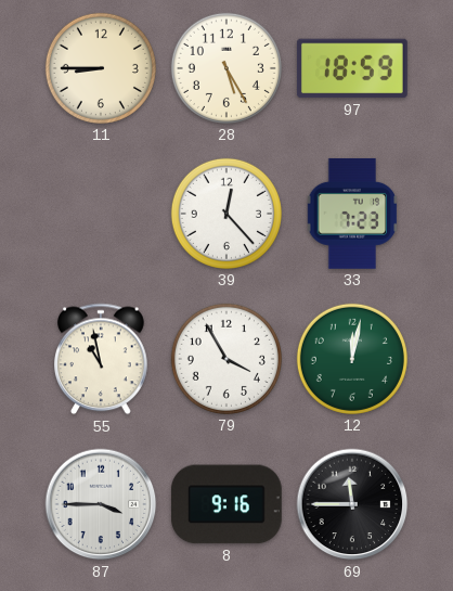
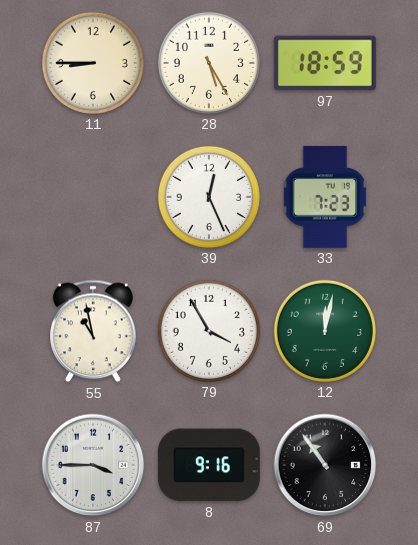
39: 12:23 -> 12:26
69: 11:45 -> 10:54
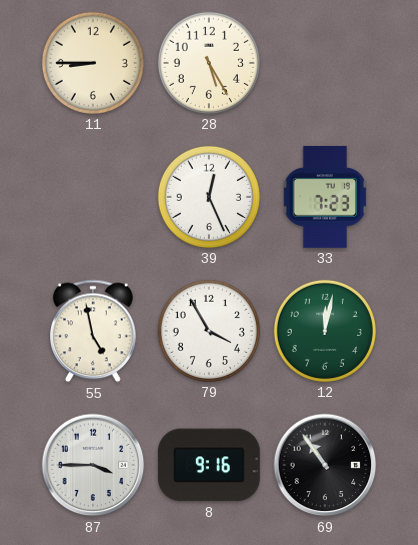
97: 18:59 -> none
55: 10:58 -> 4:58
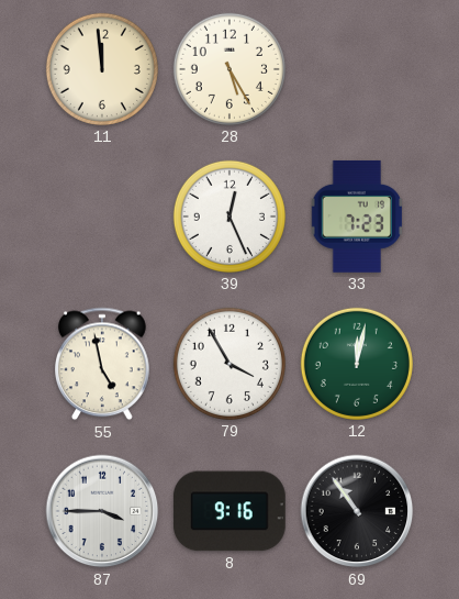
11: 8:45 -> 11:59
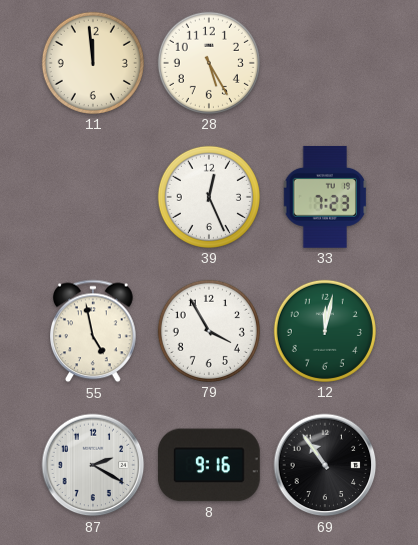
87: 3:45 -> 2:20
